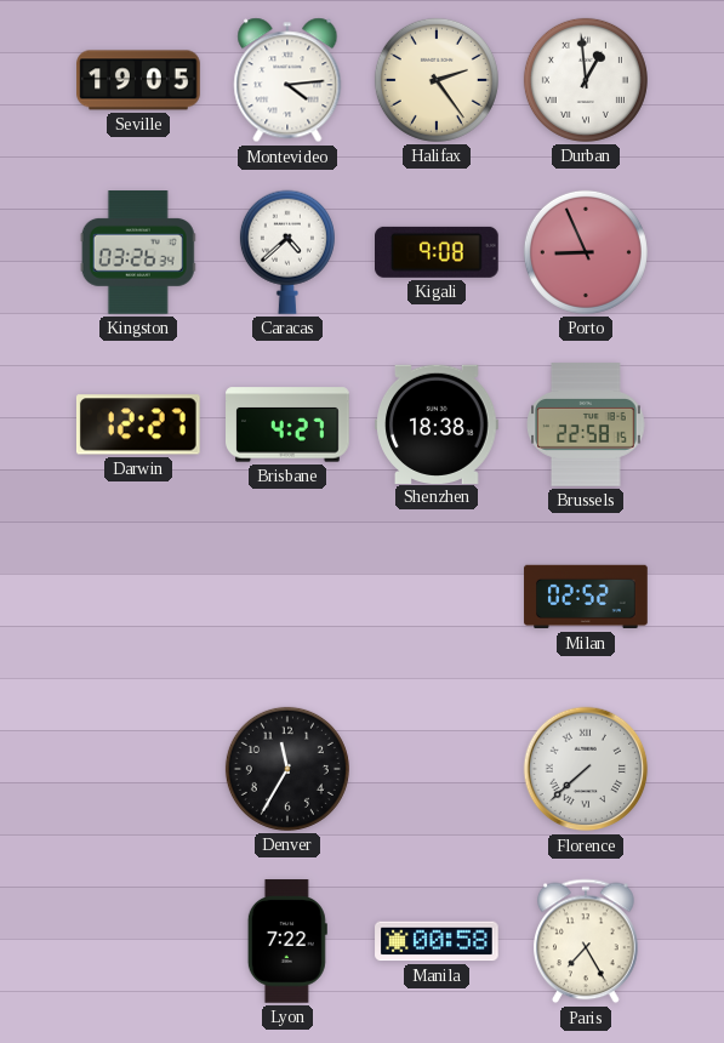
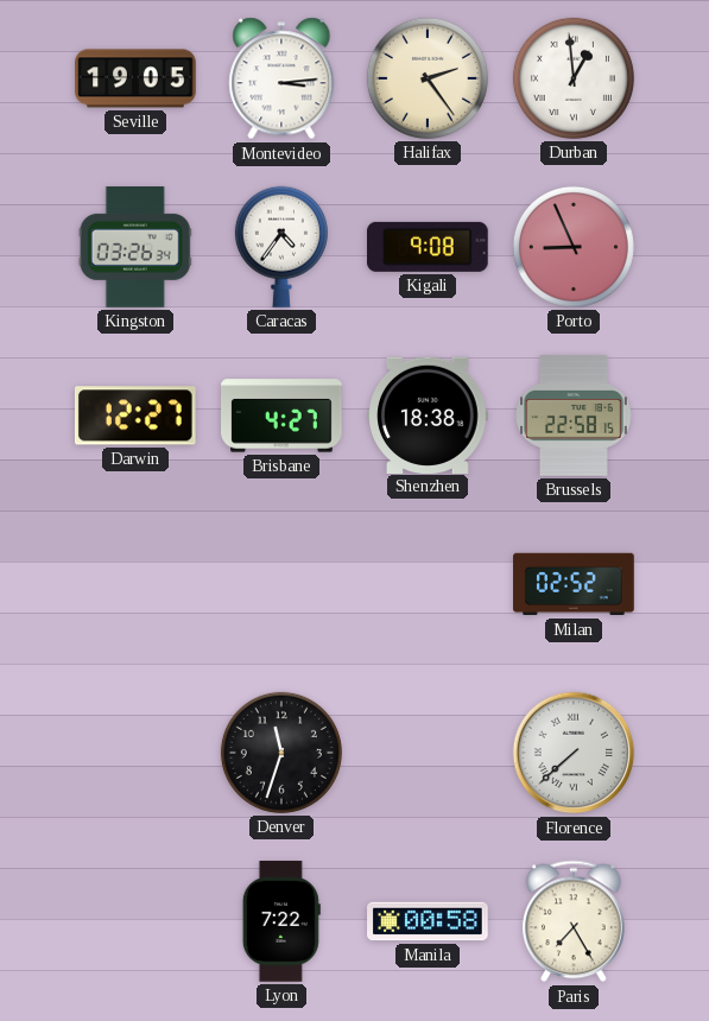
Montevideo: 4:14 -> 3:14
Caracas: 4:38 -> 4:36
Denver: 11:35 -> 11:33
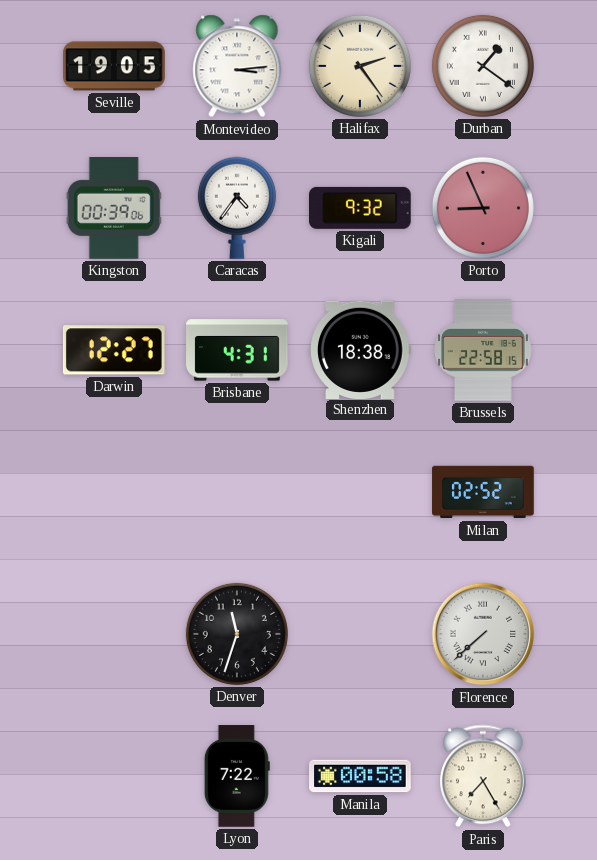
Durban: 12:59 -> 1:21
Kingston: 03:26 -> 00:39
Kigali: 9:08 -> 9:32
Brisbane: 4:27 -> 4:31
